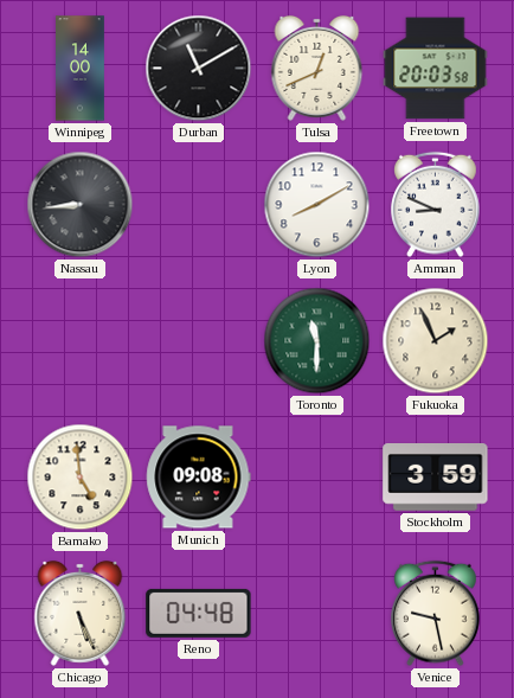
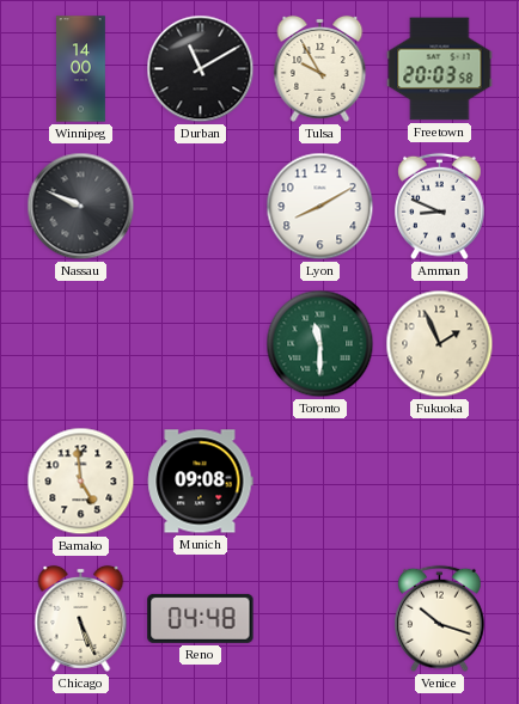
Tulsa: 12:41 -> 9:55
Nassau: 8:44 -> 9:49
Stockholm: 3:59 -> none
Venice: 9:28 -> 10:18
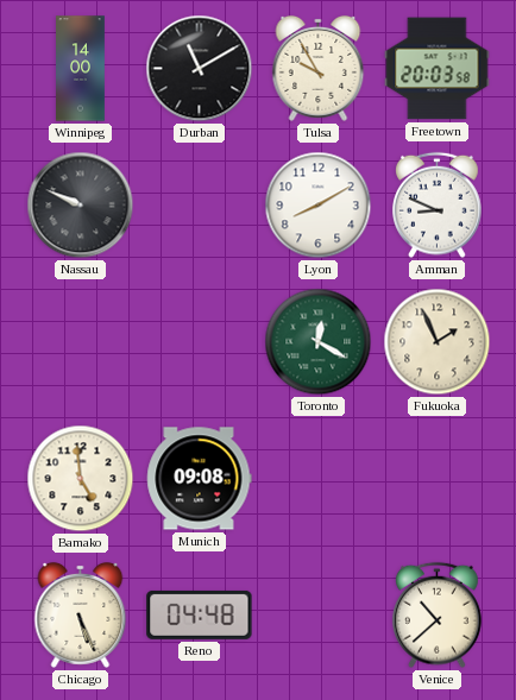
Toronto: 11:30 -> 12:20
Venice: 10:18 -> 10:38
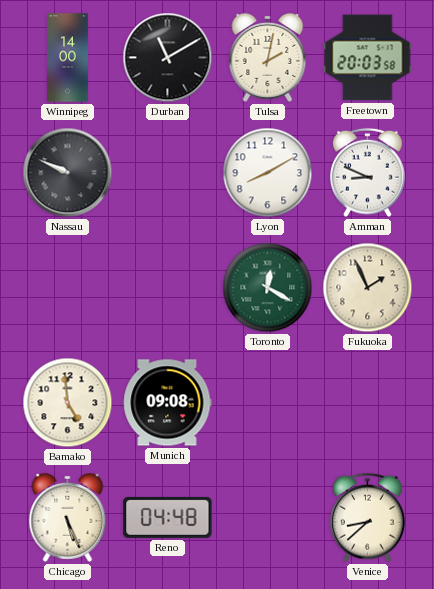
Tulsa: 9:55 -> 2:02
Venice: 10:38 -> 8:38
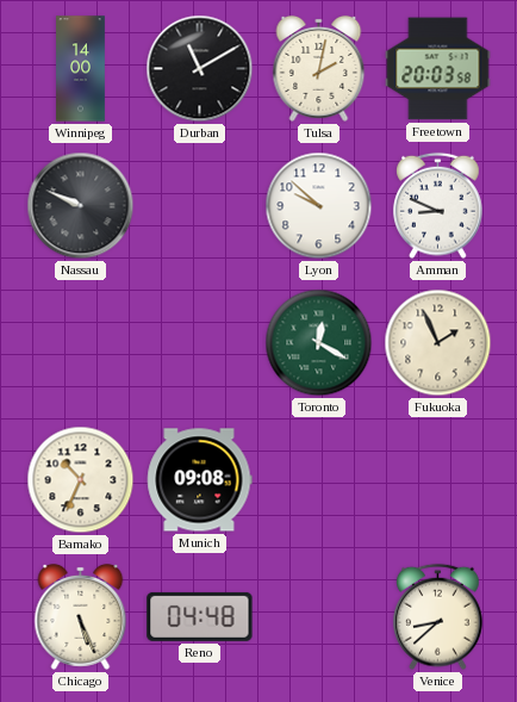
Lyon: 8:10 -> 9:52
Bamako: 4:59 -> 10:34
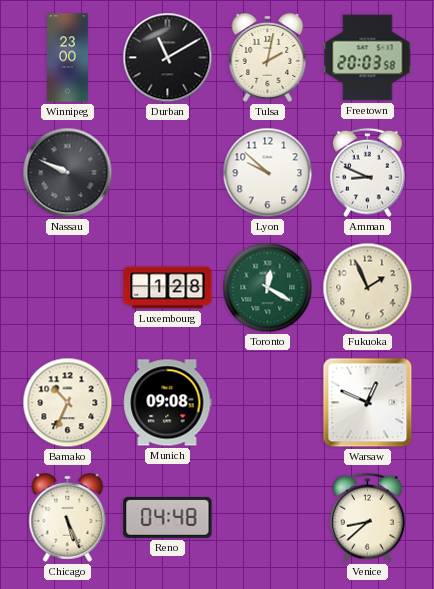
Winnipeg: 14:00 -> 23:00
Luxembourg: none -> 1:28
Warsaw: none -> 12:49
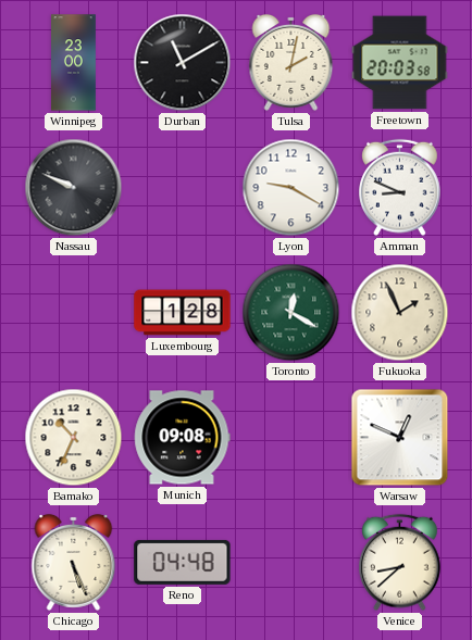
Lyon: 9:52 -> 9:20
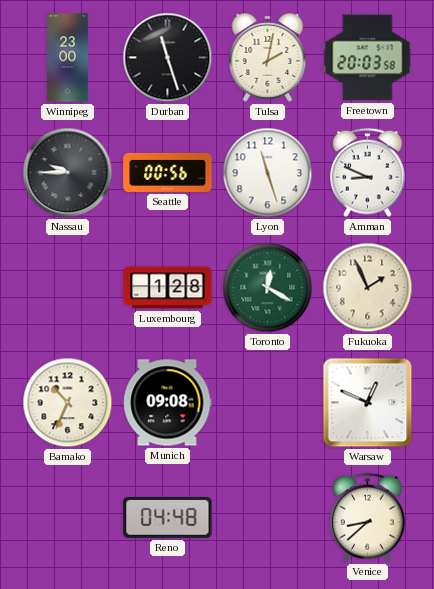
Durban: 11:10 -> 11:27
Nassau: 9:49 -> 9:45
Seattle: none -> 00:56
Lyon: 9:20 -> 11:27
Chicago: 5:26 -> none
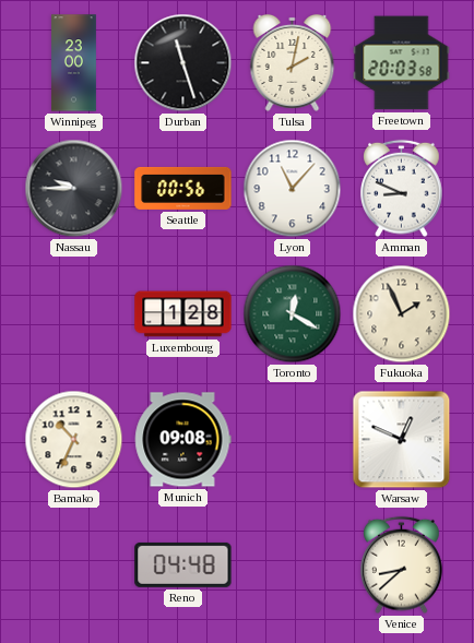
Lyon: 11:27 -> 11:07
